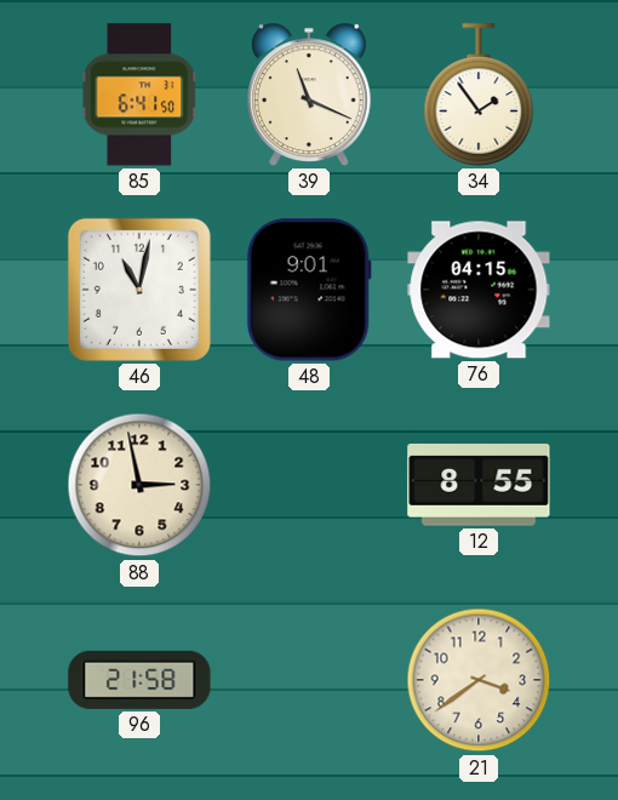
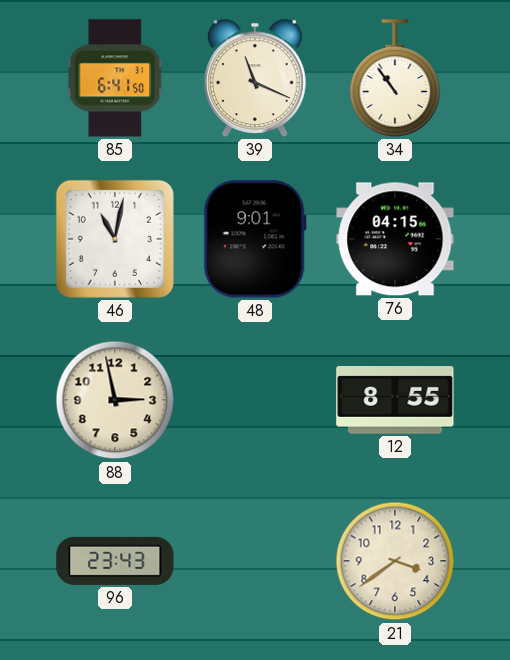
34: 1:54 -> 10:54
96: 21:58 -> 23:43
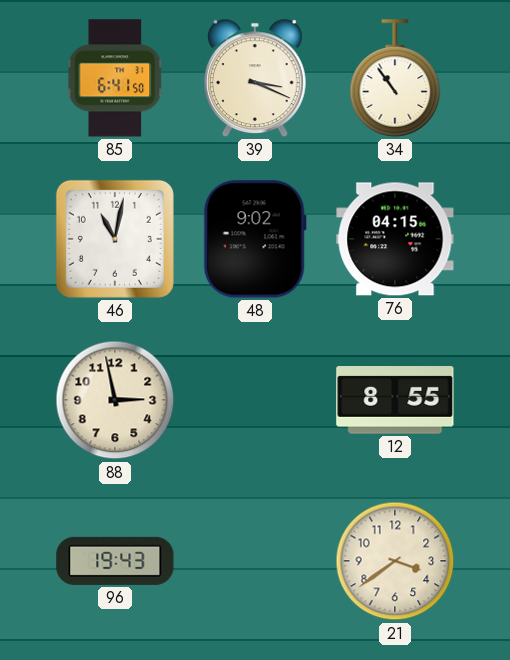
39: 11:19 -> 3:19
48: 9:01 -> 9:02
96: 23:43 -> 19:43
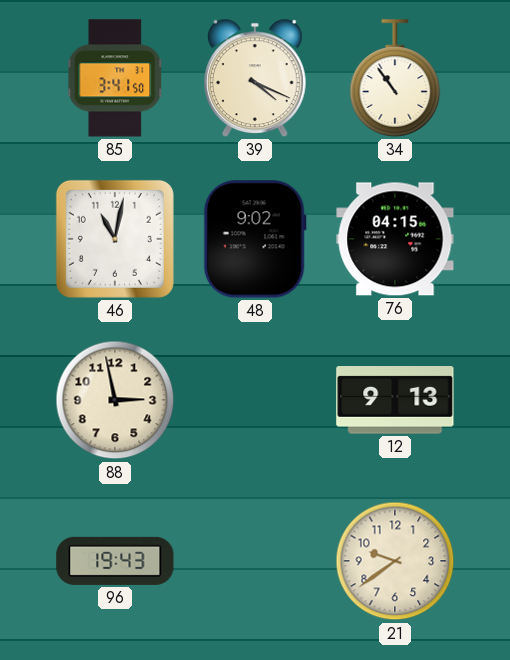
85: 6:41 -> 3:41
39: 3:19 -> 4:19
12: 8:55 -> 9:13
21: 3:39 -> 9:39
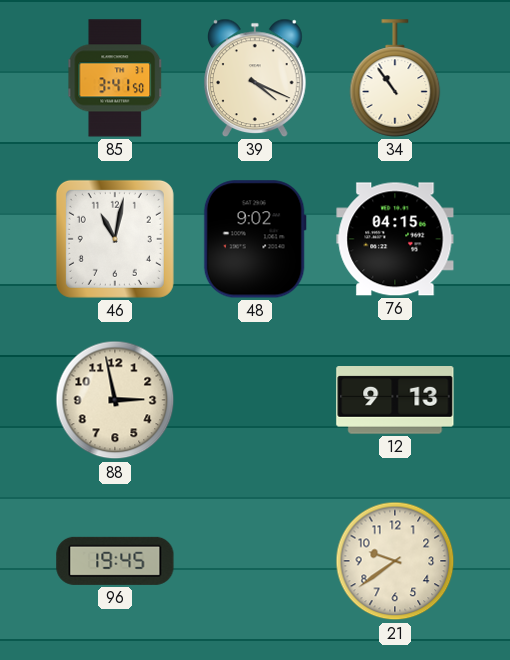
96: 19:43 -> 19:45
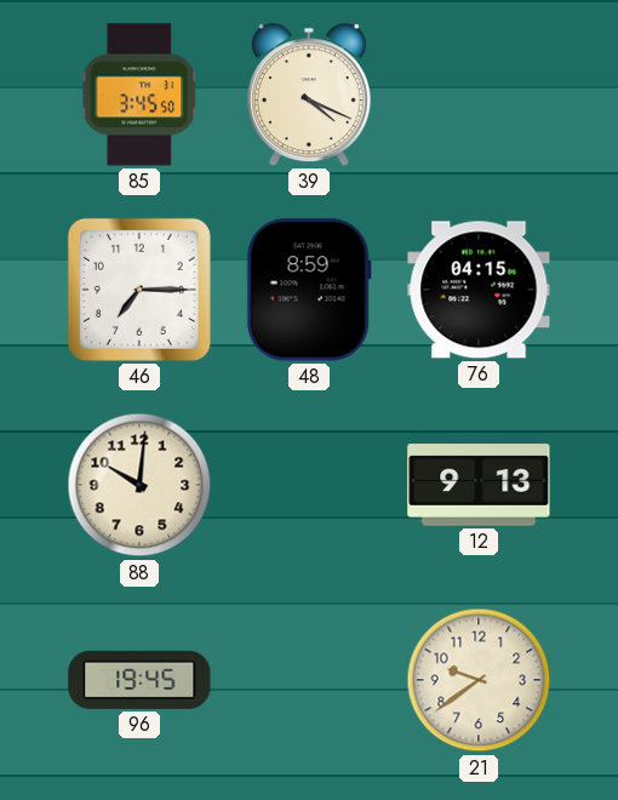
85: 3:41 -> 3:45
34: 10:54 -> none
46: 11:02 -> 7:15
48: 9:02 -> 8:59
88: 2:58 -> 10:01
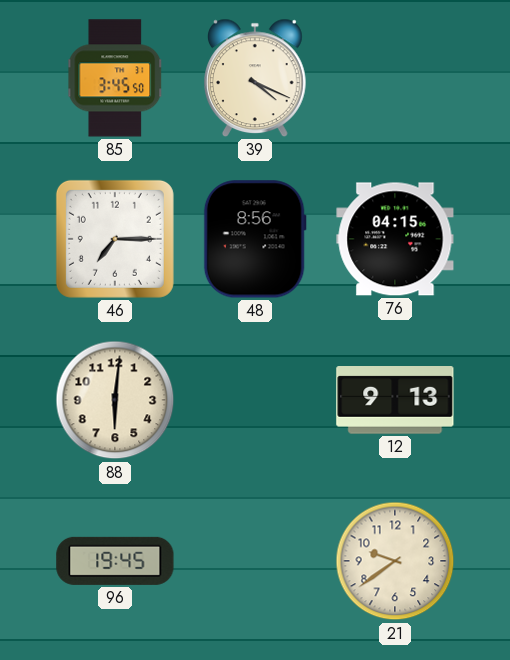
48: 8:59 -> 8:56
88: 10:01 -> 6:01
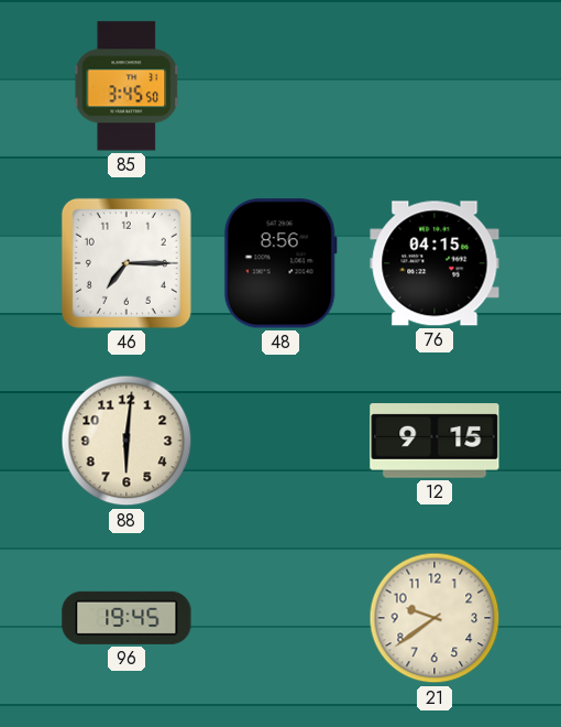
39: 4:19 -> none
12: 9:13 -> 9:15
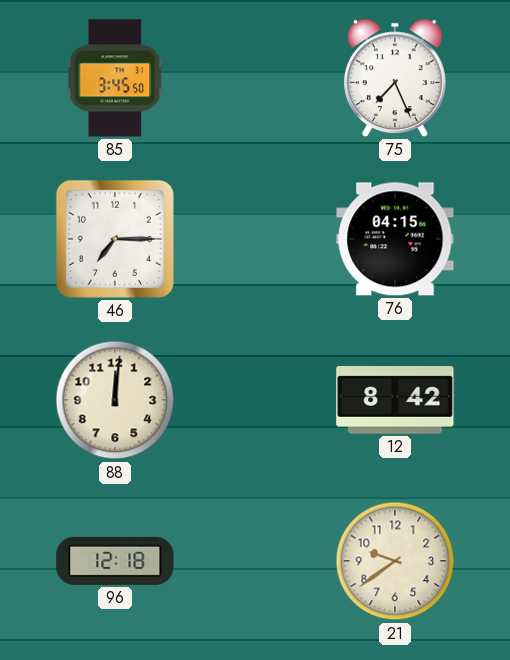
75: none -> 7:26
48: 8:56 -> none
88: 6:01 -> 12:01
12: 9:15 -> 8:42
96: 19:45 -> 12:18
